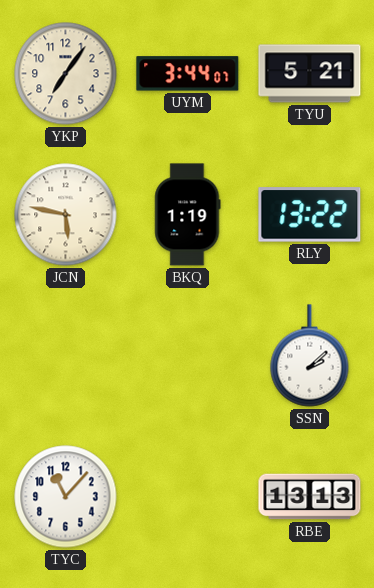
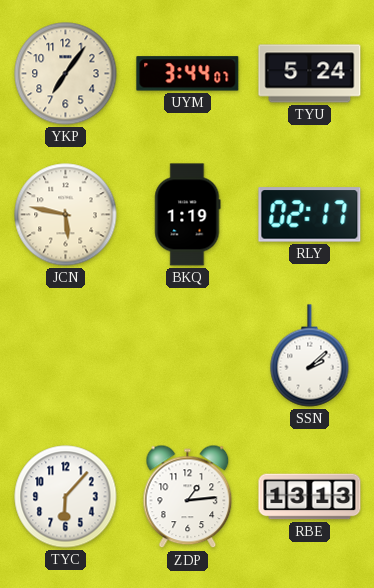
TYU: 5:21 -> 5:24
RLY: 13:22 -> 02:17
TYC: 11:07 -> 6:07
ZDP: none -> 1:14
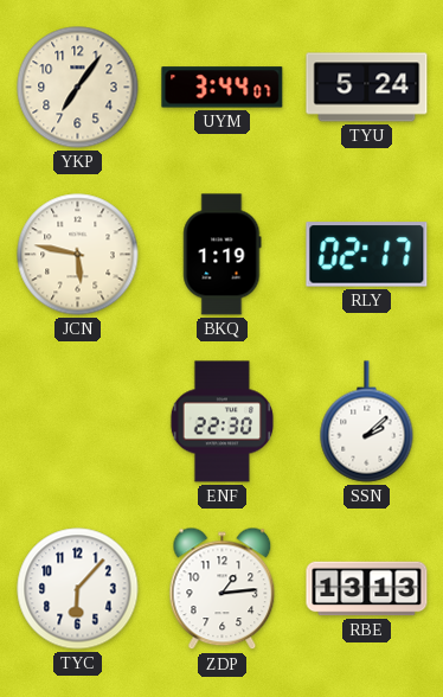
ENF: none -> 22:30
